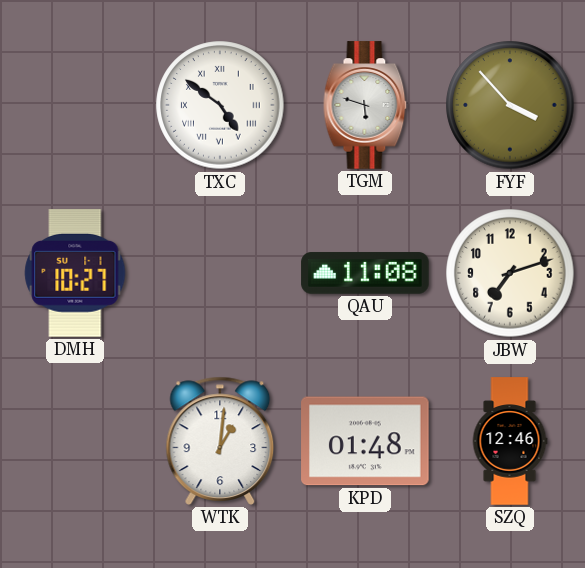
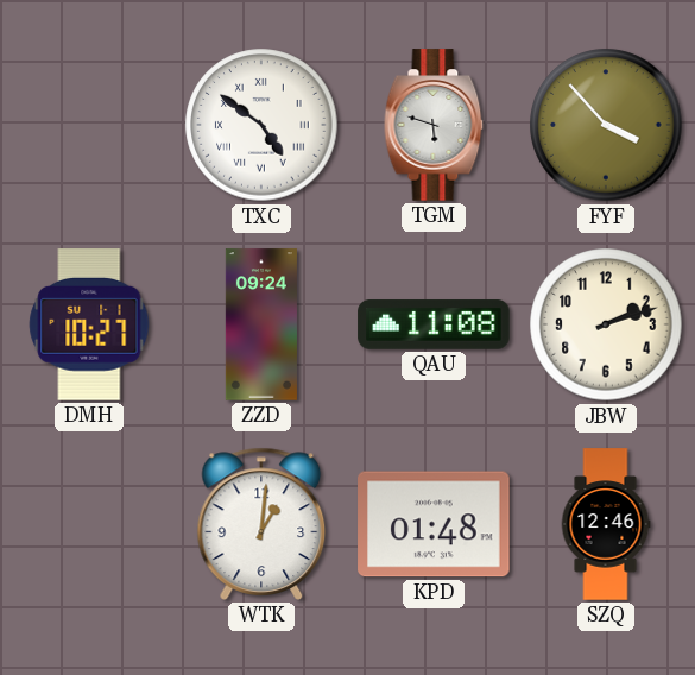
ZZD: none -> 09:24
JBW: 7:12 -> 2:12
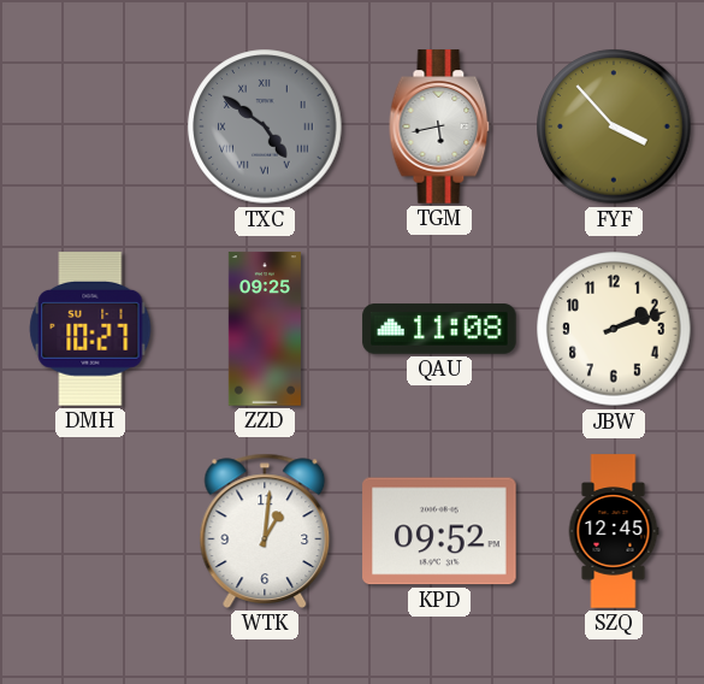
TXC dial: white -> grey
TGM: 5:48 -> 5:43
ZZD: 09:24 -> 09:25
KPD: 01:48 -> 09:52
SZQ: 12:46 -> 12:45
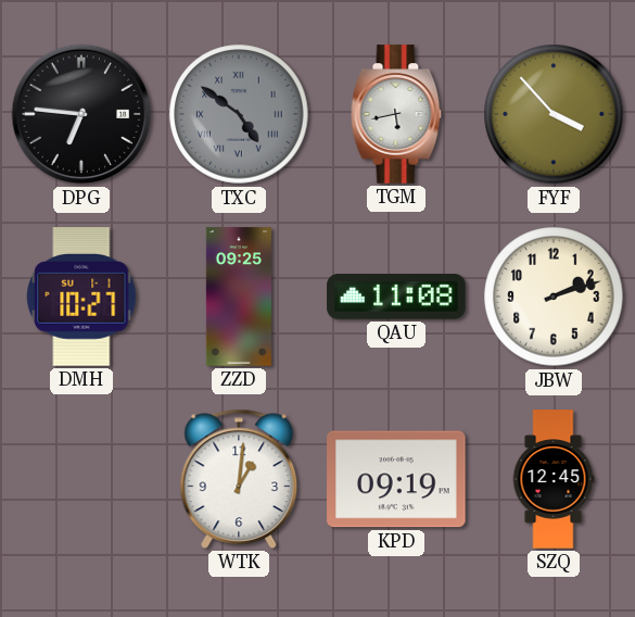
DPG: none -> 6:46
KPD: 09:52 -> 09:19
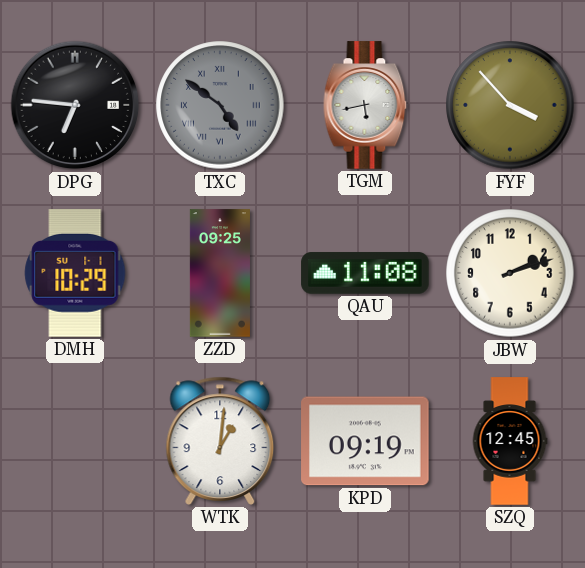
DMH: 10:27 -> 10:29
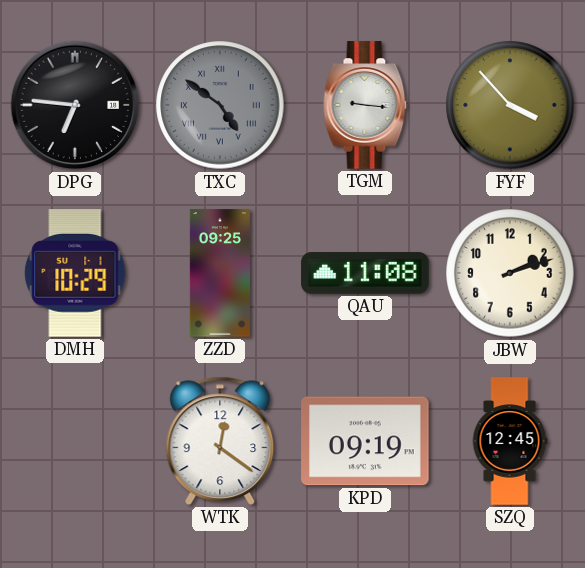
TGM: 5:43 -> 9:16
WTK: 1:01 -> 12:21
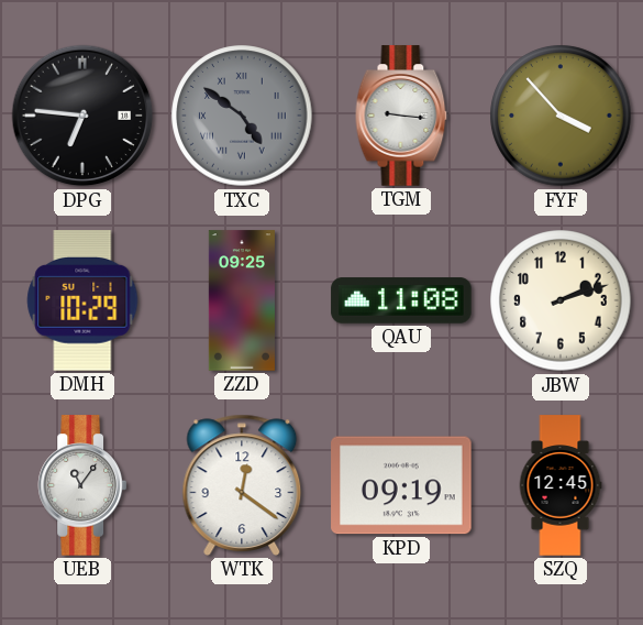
UEB: none -> 11:06
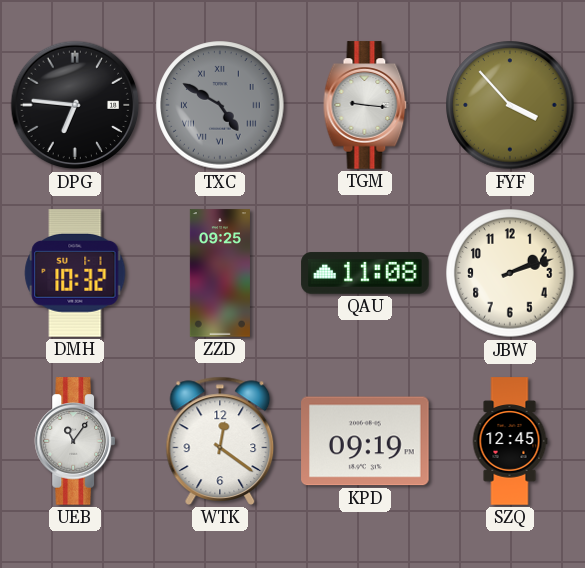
TXC: 4:51 -> 4:50
DMH: 10:29 -> 10:32
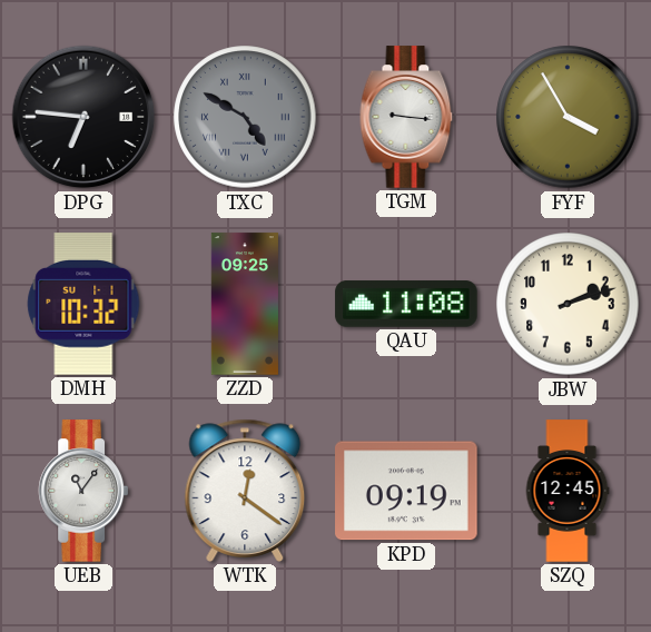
FYF: 3:53 -> 3:55
